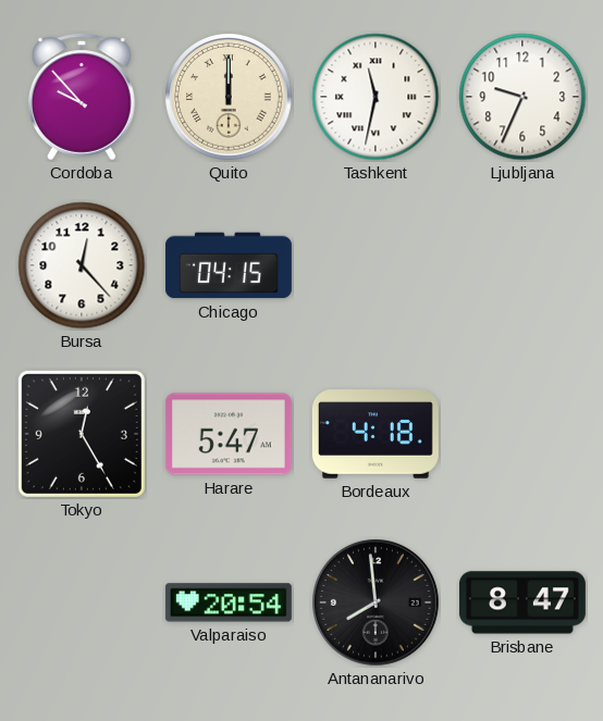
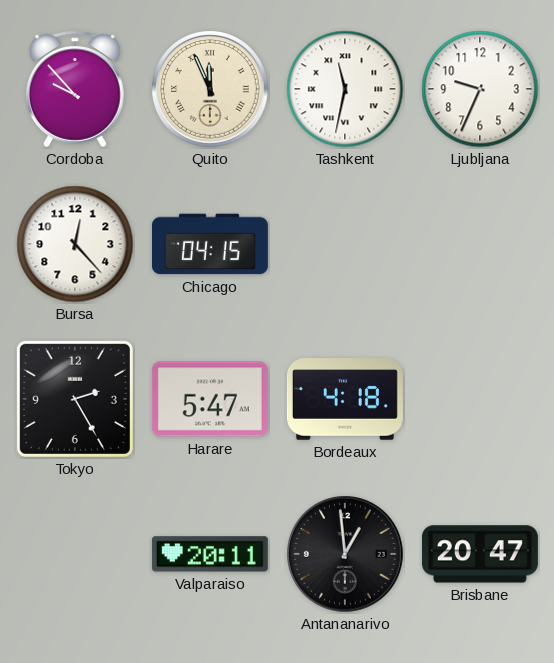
Quito: 12:00 -> 11:56
Tokyo: 12:25 -> 2:25
Valparaiso: 20:54 -> 20:11
Antananarivo: 7:59 -> 12:59
Brisbane: 8:47 -> 20:47
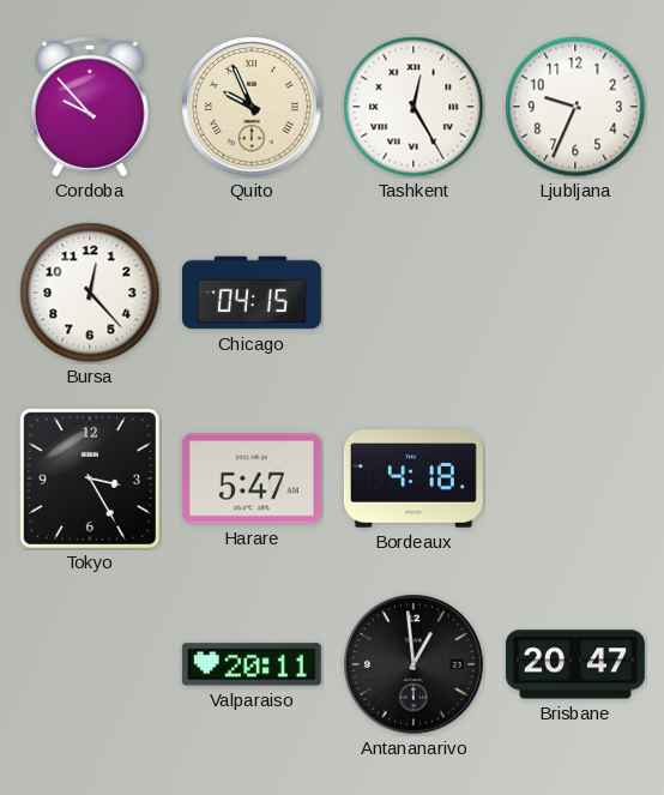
Quito: 11:56 -> 9:56
Tashkent: 11:32 -> 12:25
Tokyo: 2:25 -> 3:25
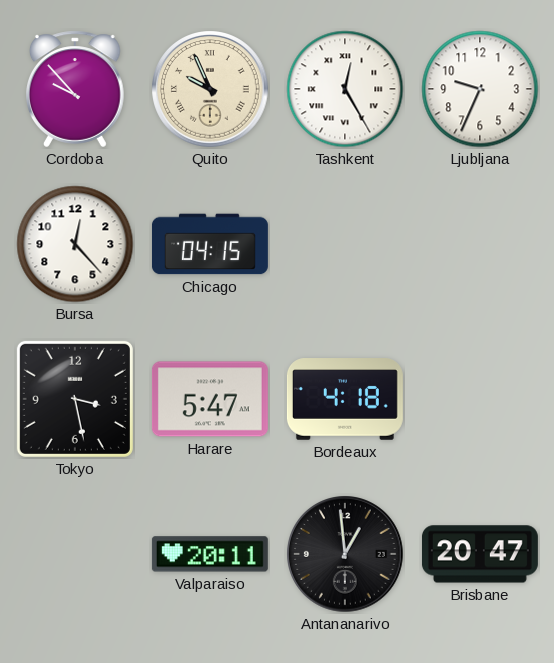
Tokyo: 3:25 -> 3:28
